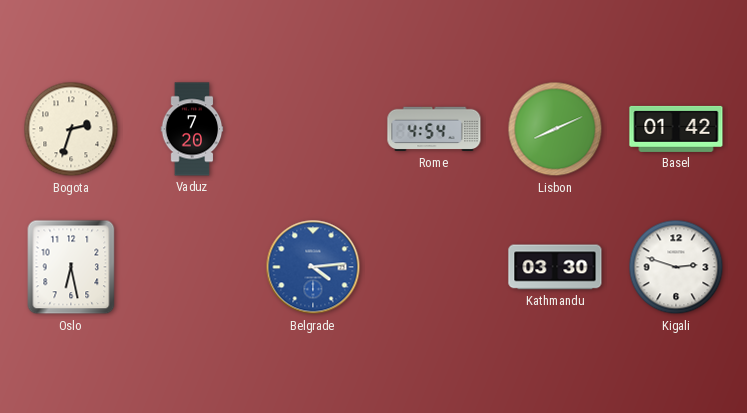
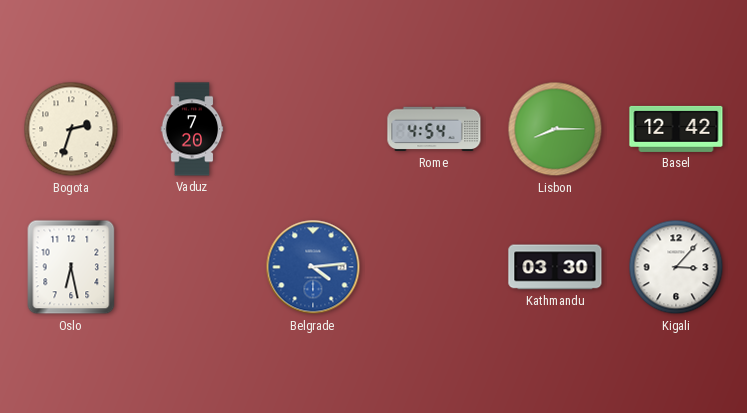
Lisbon: 8:11 -> 8:15
Basel: 01:42 -> 12:42
Kigali: 2:48 -> 3:07
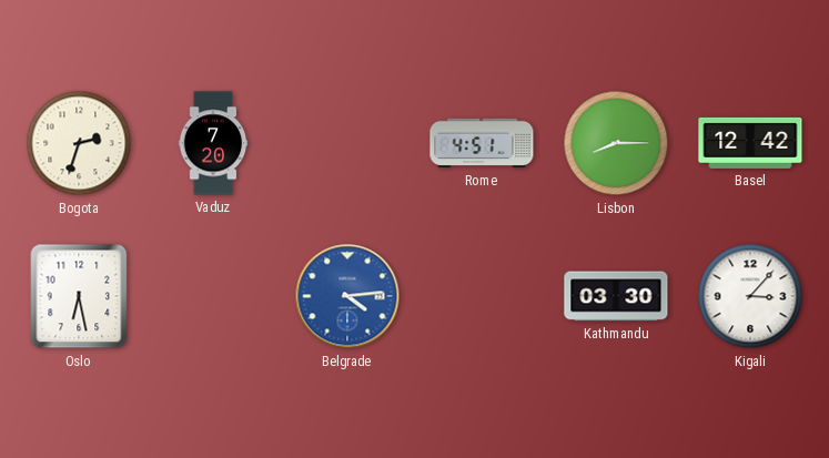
Rome: 4:54 -> 4:51
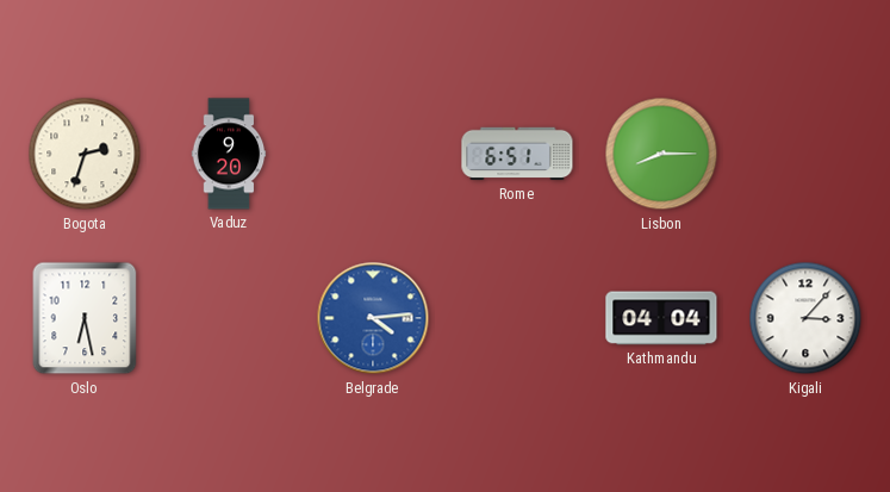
Vaduz: 7:20 -> 9:20
Rome: 4:51 -> 6:51
Basel: 12:42 -> none
Kathmandu: 03:30 -> 04:04
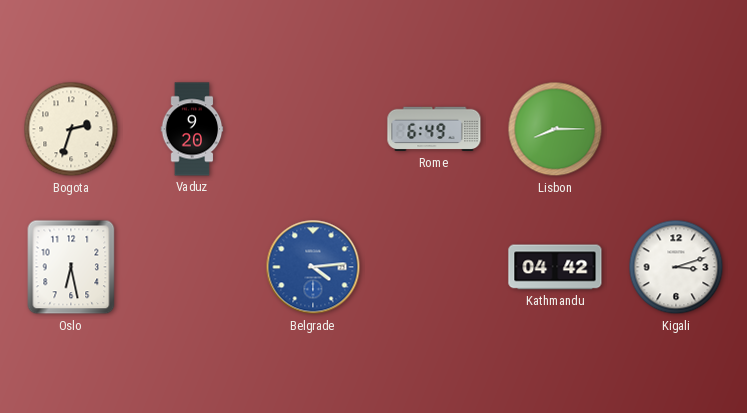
Rome: 6:51 -> 6:49
Kathmandu: 04:04 -> 04:42
Kigali: 3:07 -> 3:12
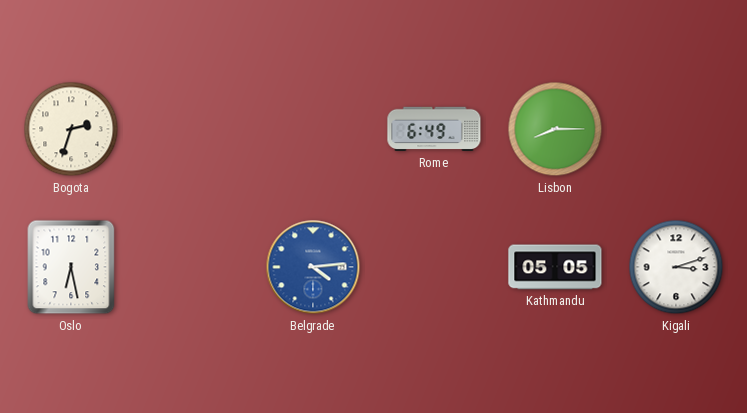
Vaduz: 9:20 -> none
Kathmandu: 04:42 -> 05:05
